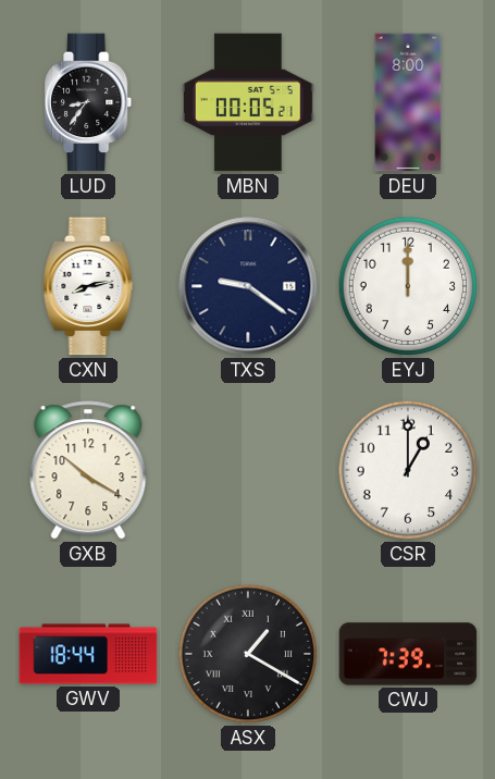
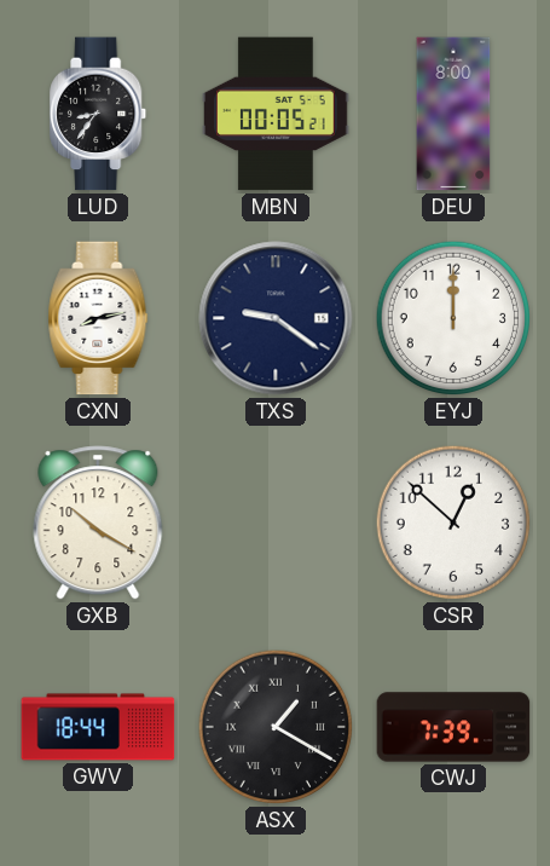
CSR: 1:00 -> 12:52
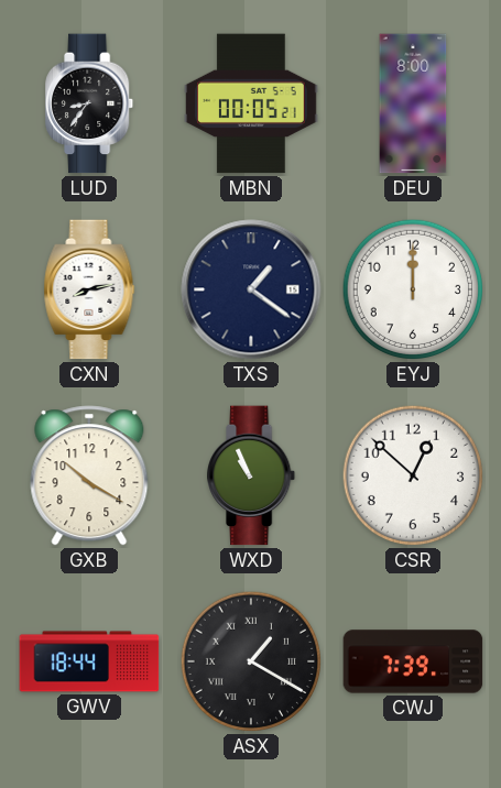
TXS: 9:21 -> 1:21
WXD: none -> 10:56
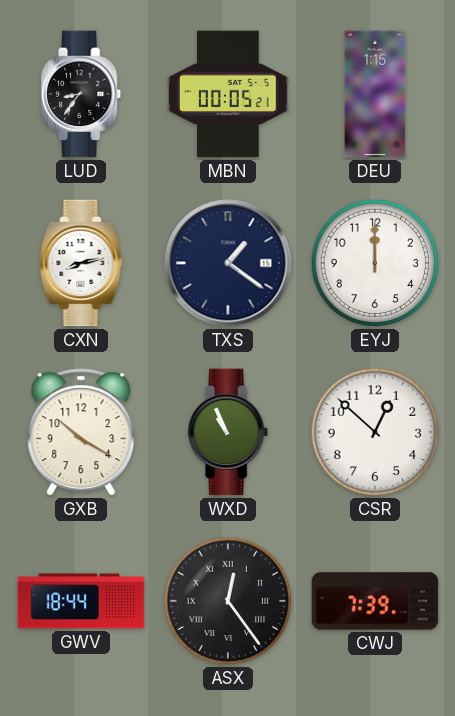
DEU: 8:00 -> 1:15
ASX: 1:20 -> 12:24
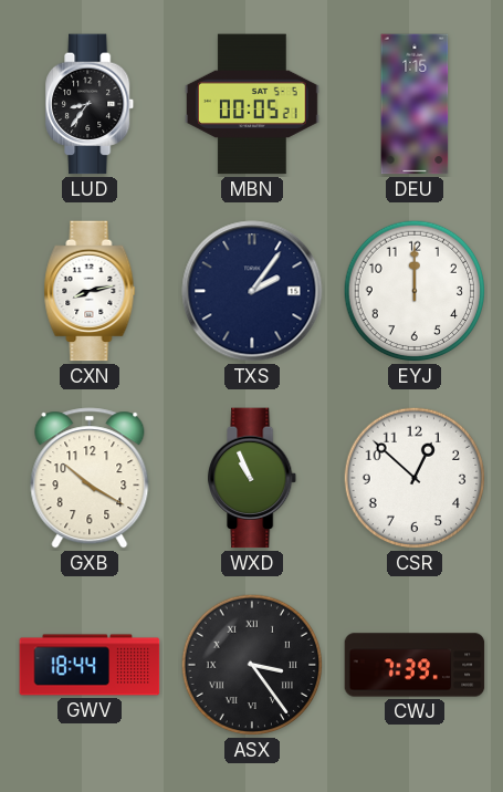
TXS: 1:21 -> 2:06
ASX: 12:24 -> 3:24
